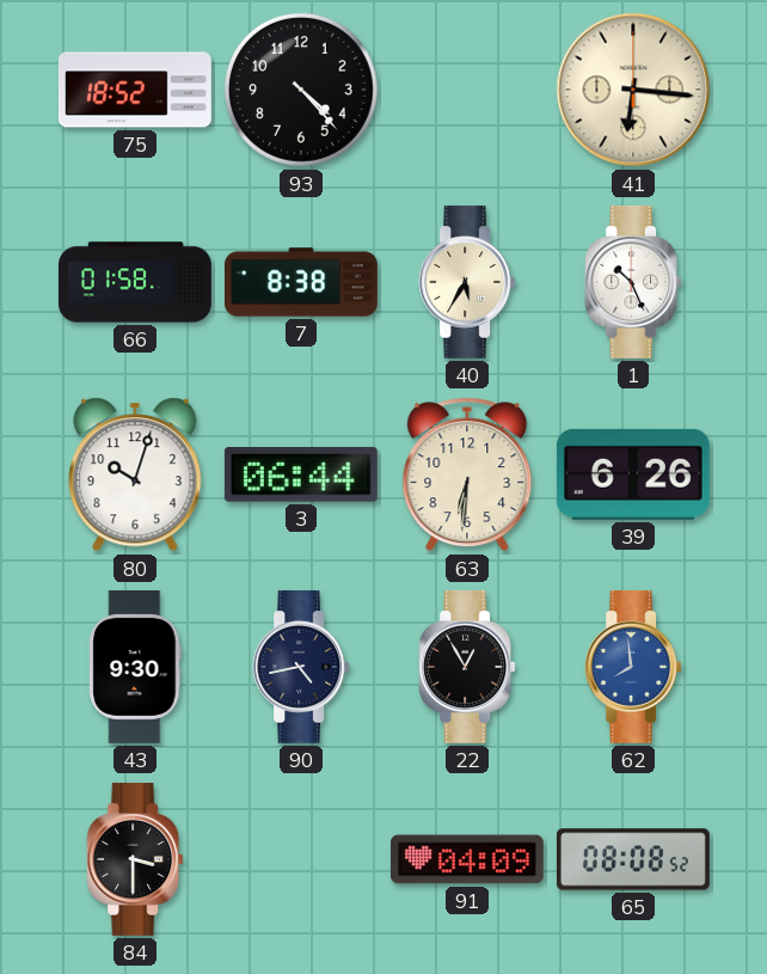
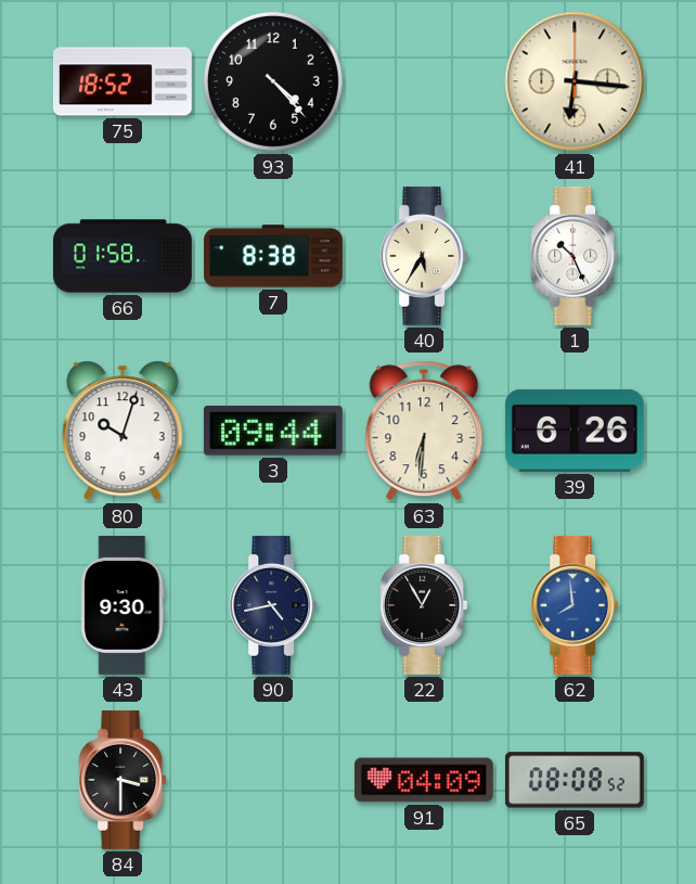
3: 06:44 -> 09:44
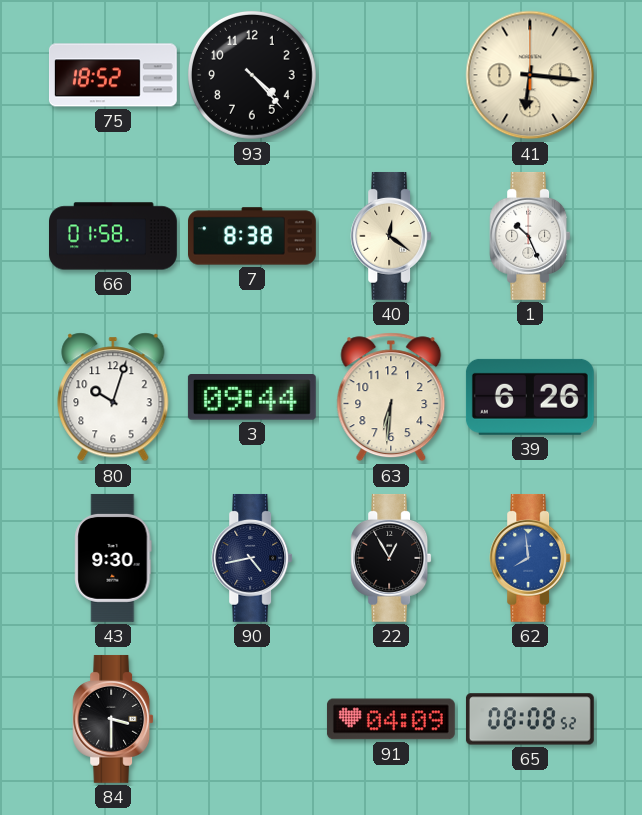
40: 5:35 -> 12:21
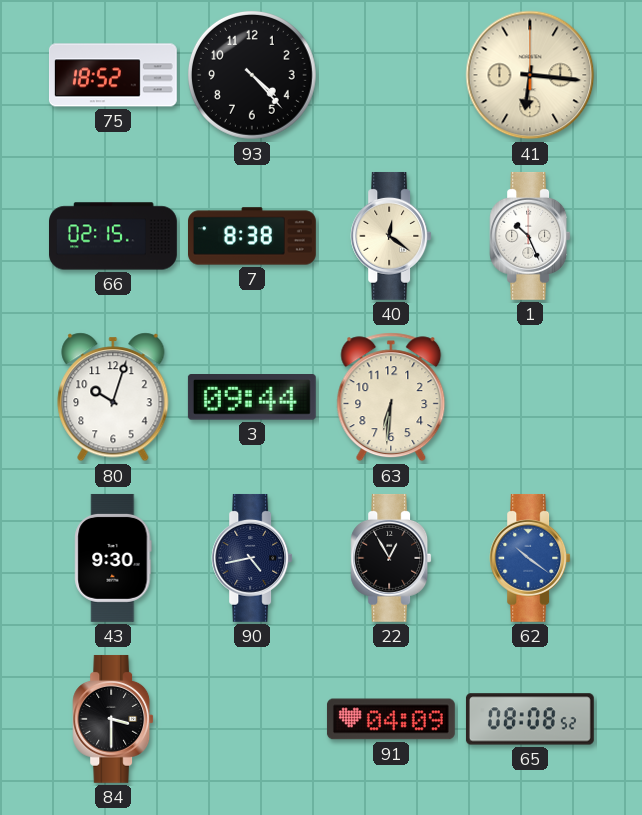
66: 01:58 -> 02:15
39: 6:26 -> none
62: 7:59 -> 10:21
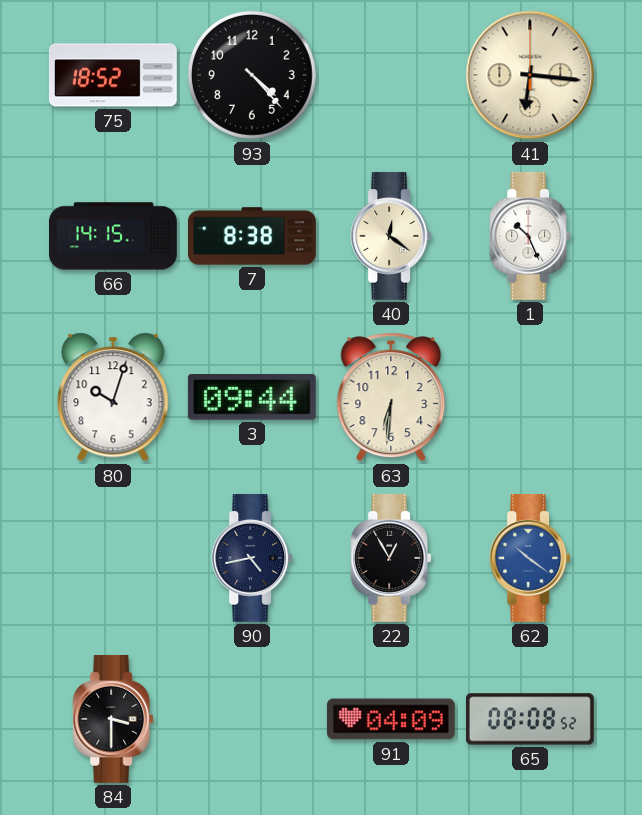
66: 02:15 -> 14:15
43: 9:30 -> none
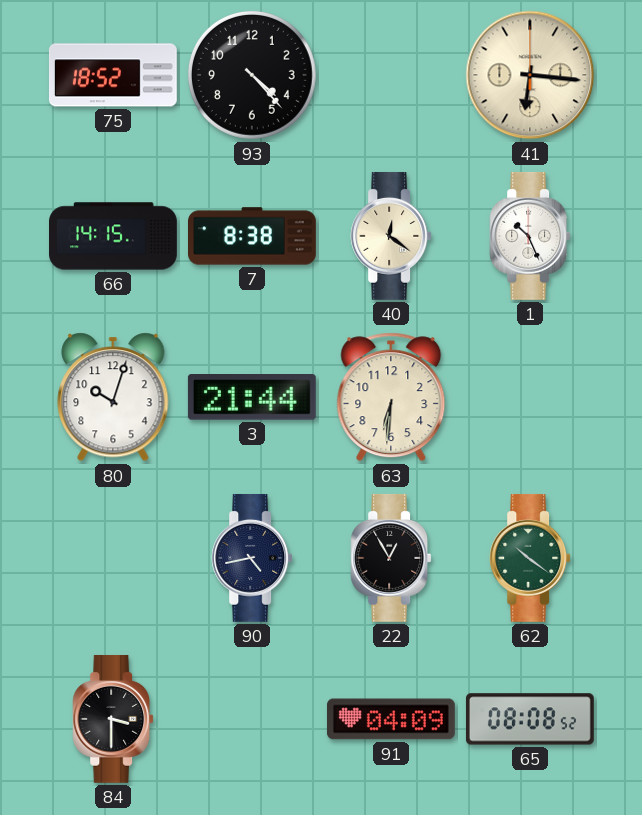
3: 09:44 -> 21:44
62 dial: blue -> green
